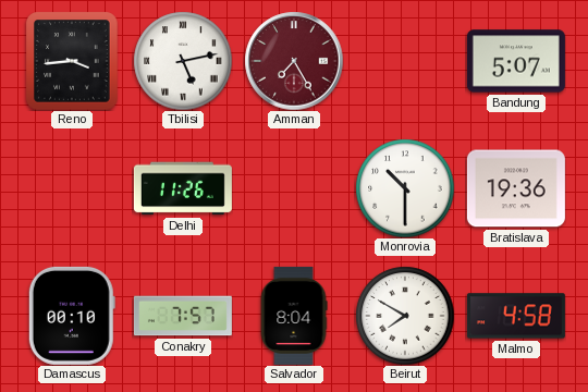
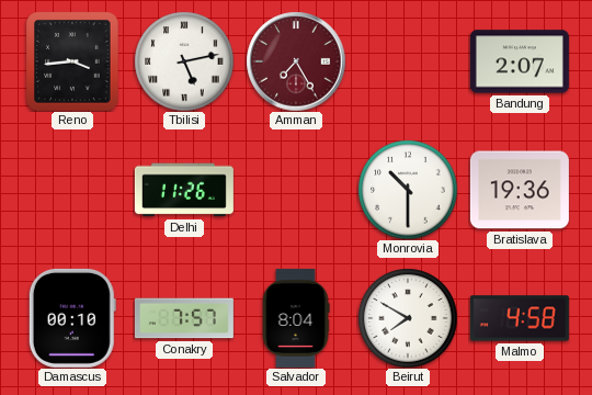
Bandung: 5:07 -> 2:07
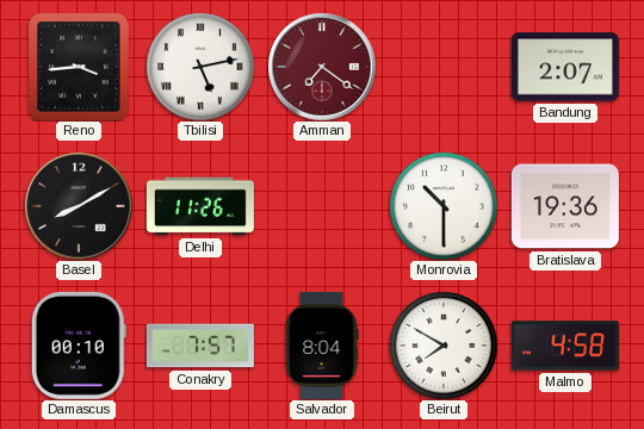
Amman: 7:25 -> 7:21
Basel: none -> 8:10
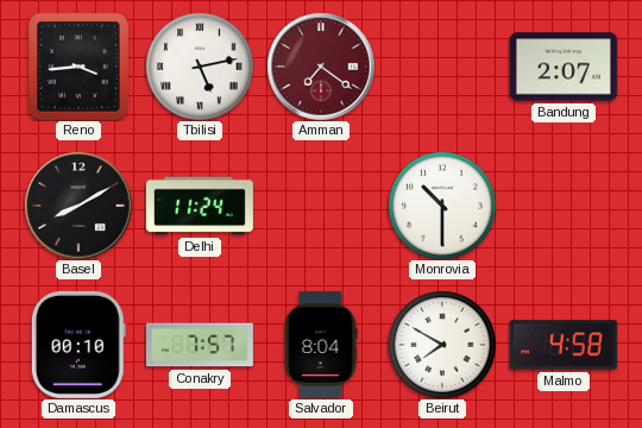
Delhi: 11:26 -> 11:24
Bratislava: 19:36 -> none
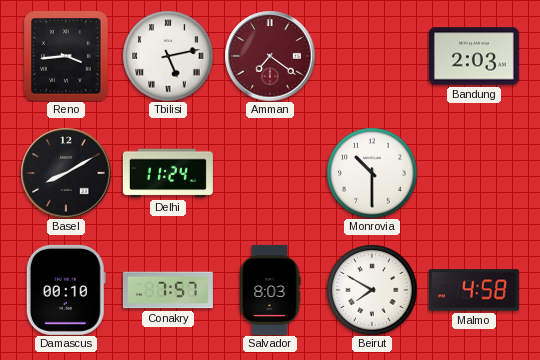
Bandung: 2:07 -> 2:03
Salvador: 8:04 -> 8:03
